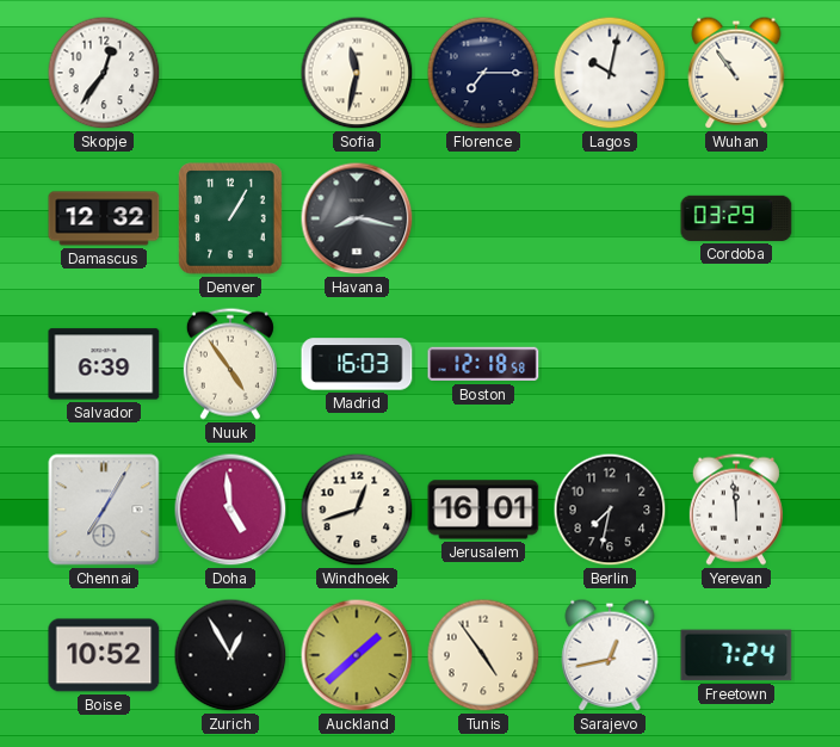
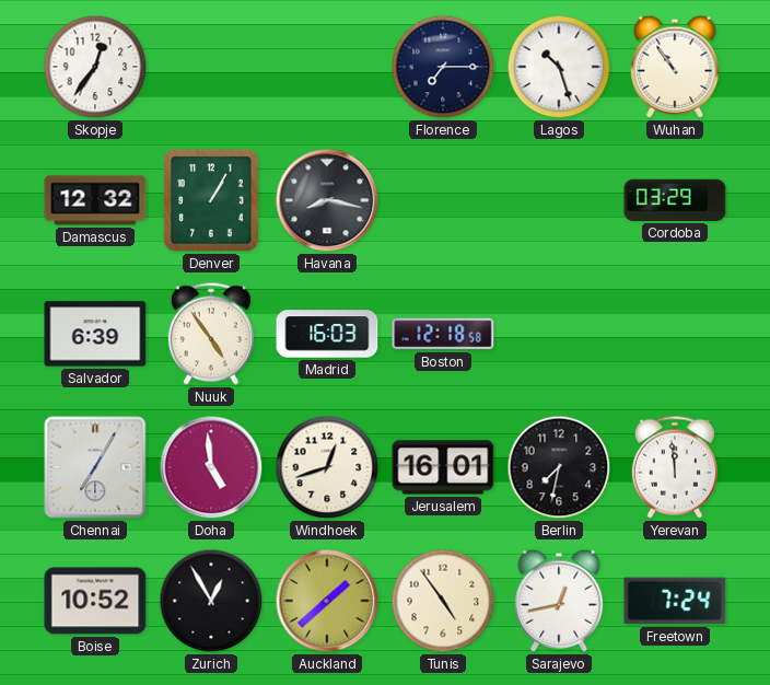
Sofia: 11:32 -> none
Lagos: 10:02 -> 10:27
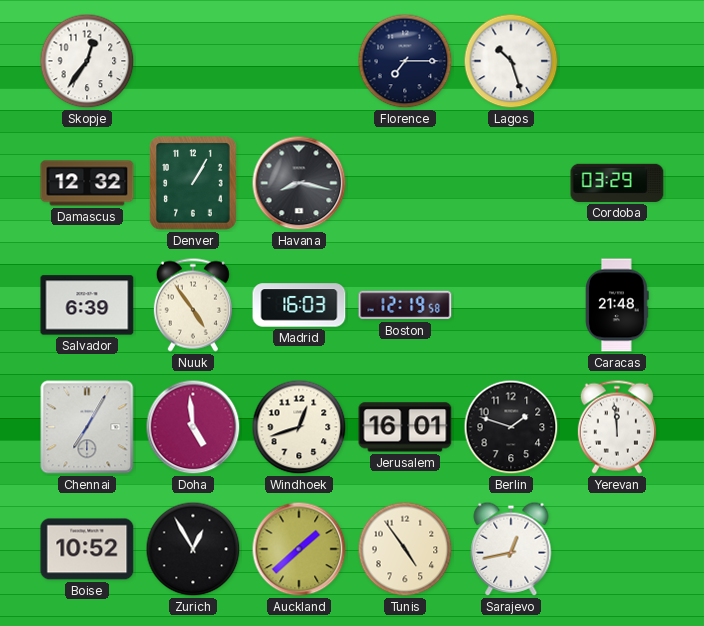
Wuhan: 10:54 -> none
Boston: 12:18 -> 12:19
Caracas: none -> 21:48
Berlin: 7:32 -> 1:48
Freetown: 7:24 -> none
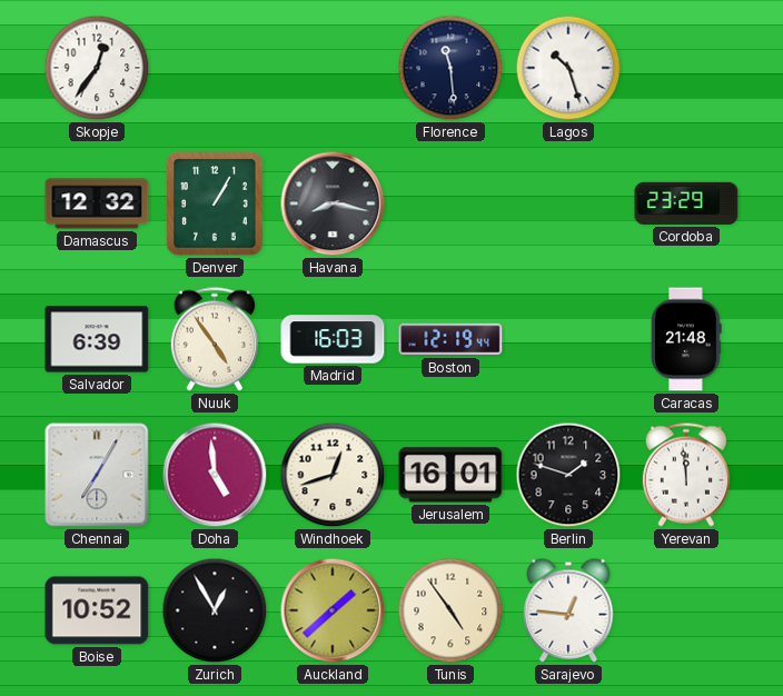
Florence: 7:15 -> 11:29
Cordoba: 03:29 -> 23:29
Boston: 12:19:58 -> 12:19:44
Sarajevo: 12:43 -> 12:46
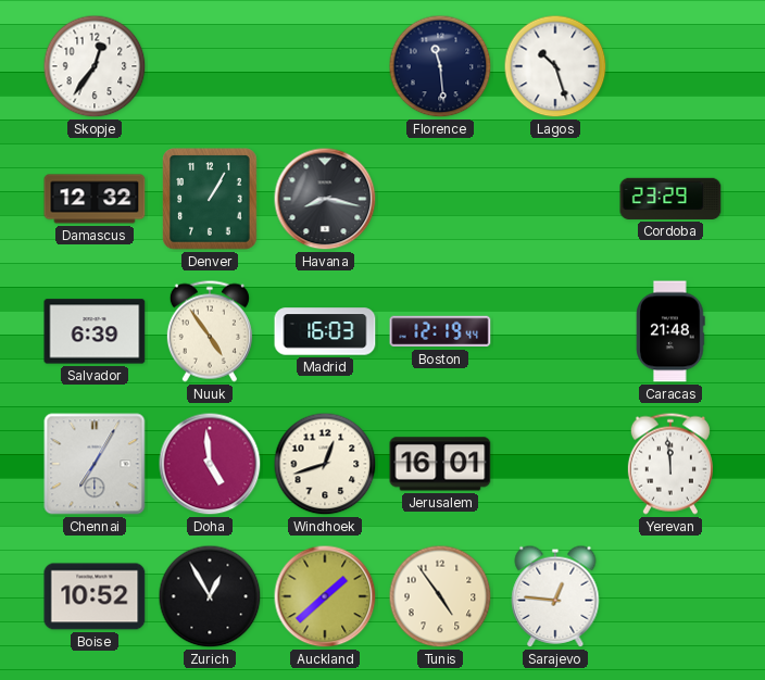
Berlin: 1:48 -> none
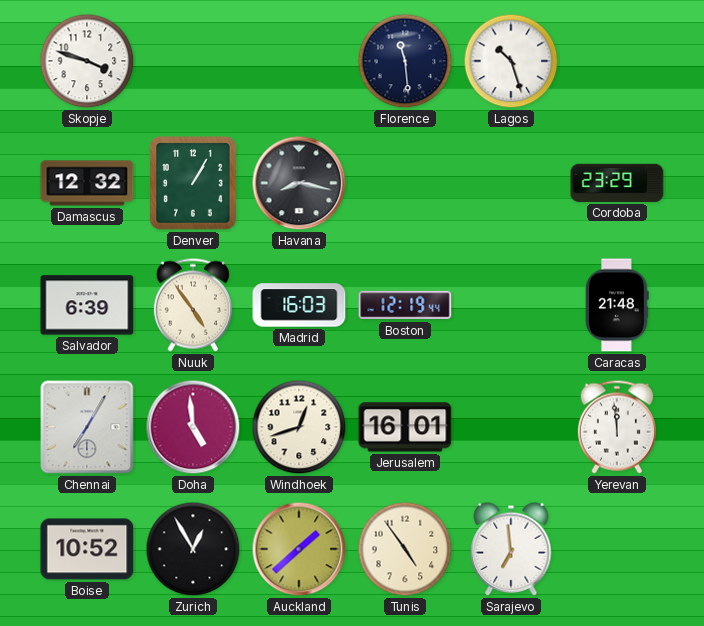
Skopje: 12:36 -> 3:48
Sarajevo: 12:46 -> 6:59
